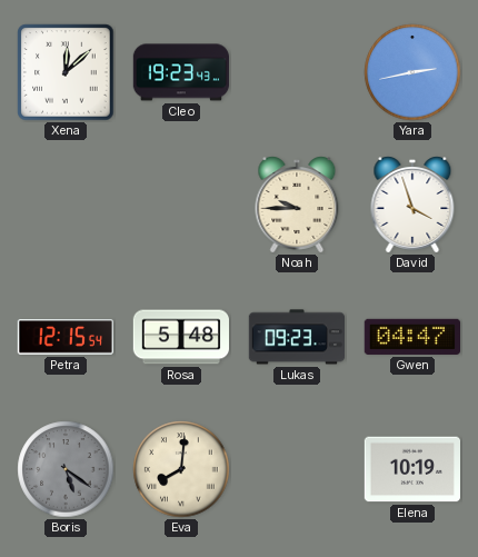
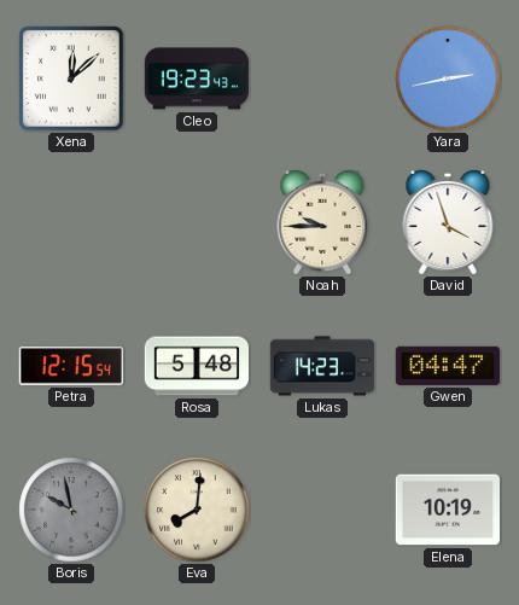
Lukas: 09:23 -> 14:23
Boris: 5:21 -> 9:58
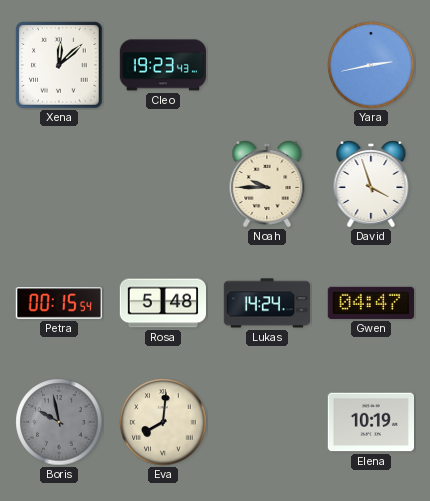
Petra: 12:15 -> 00:15
Lukas: 14:23 -> 14:24
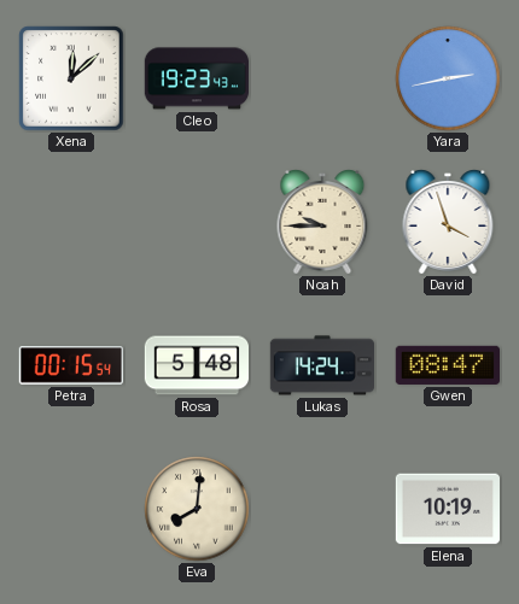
Gwen: 04:47 -> 08:47
Boris: 9:58 -> none
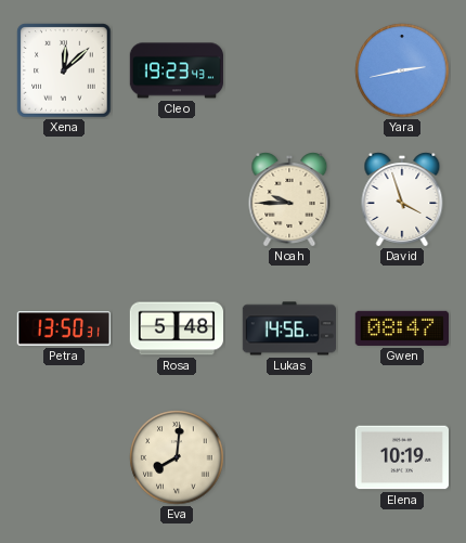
Petra: 00:15 -> 13:50
Lukas: 14:24 -> 14:56
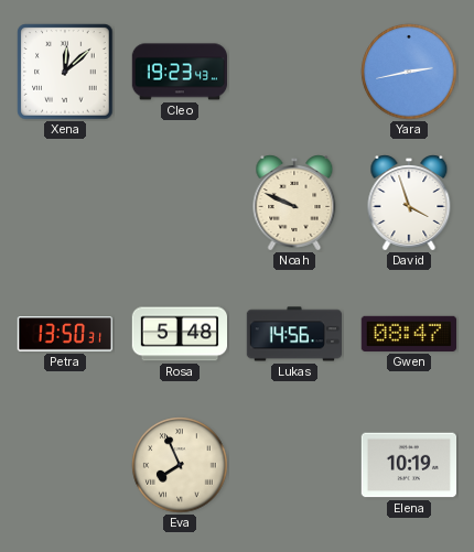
Noah: 9:45 -> 9:49
Eva: 8:01 -> 7:56
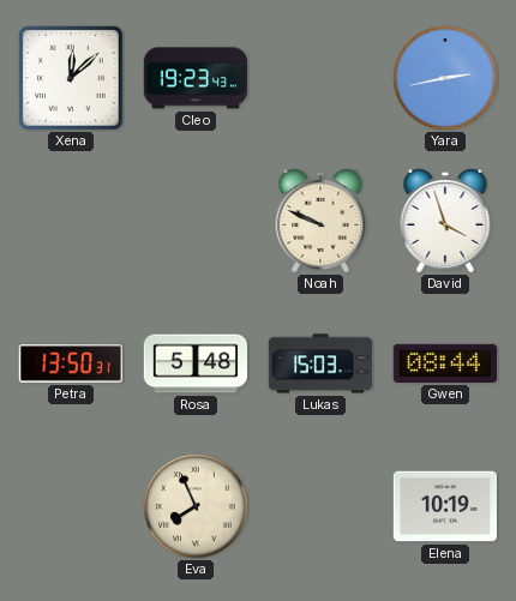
Lukas: 14:56 -> 15:03
Gwen: 08:47 -> 08:44
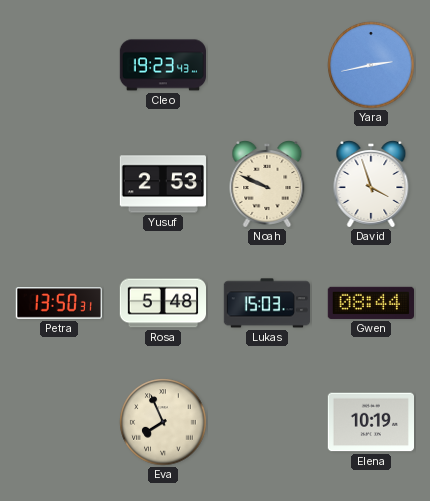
Xena: 12:08 -> none
Yusuf: none -> 2:53
